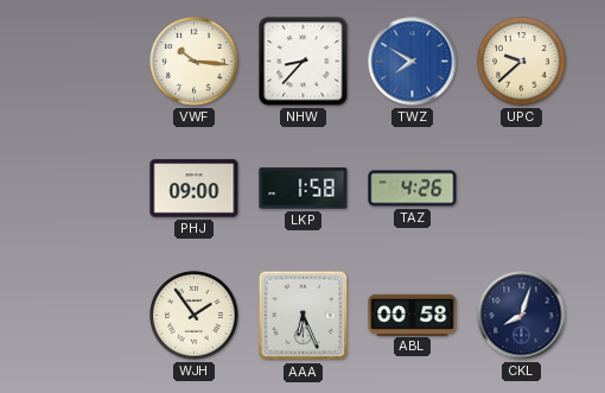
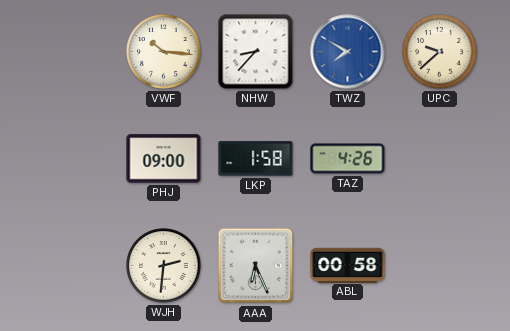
WJH: 1:54 -> 2:31
CKL: 8:03 -> none
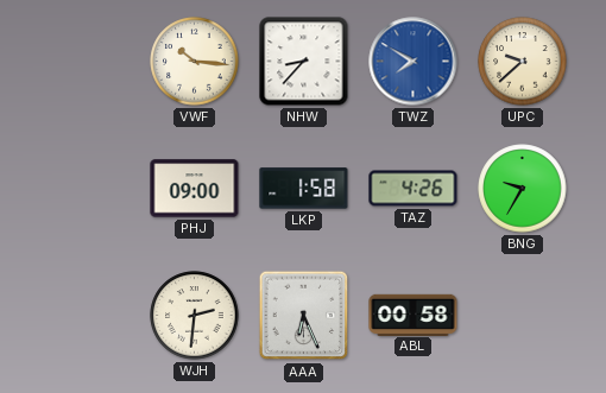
BNG: none -> 9:35
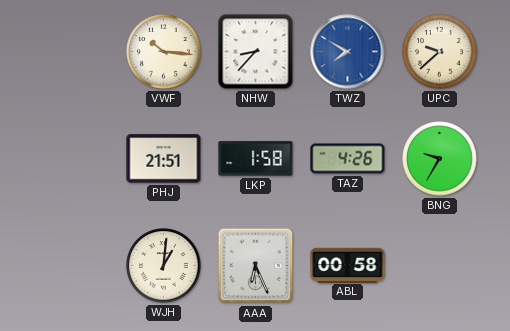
PHJ: 09:00 -> 21:51
WJH: 2:31 -> 1:01
